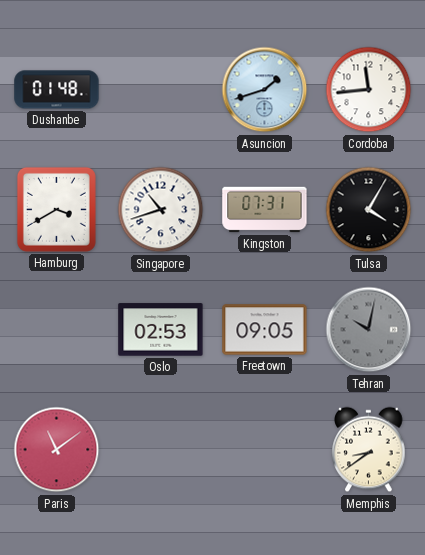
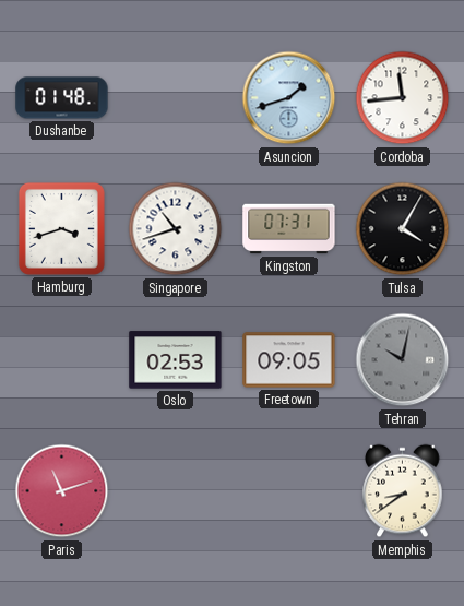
Hamburg: 3:40 -> 3:42
Paris: 11:09 -> 11:12
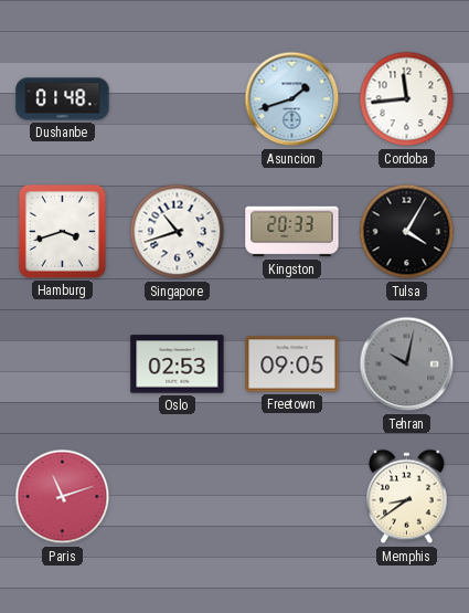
Kingston: 07:31 -> 20:33
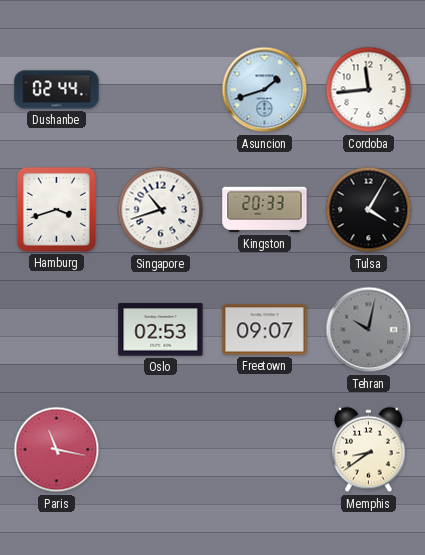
Dushanbe: 01:48 -> 02:44
Freetown: 09:05 -> 09:07
Paris: 11:12 -> 11:17
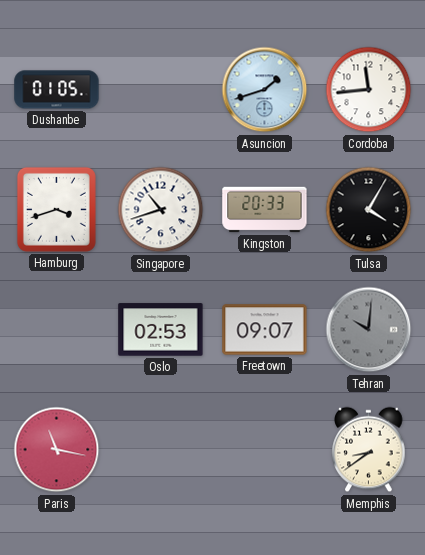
Dushanbe: 02:44 -> 01:05
Tehran: 10:02 -> 10:01
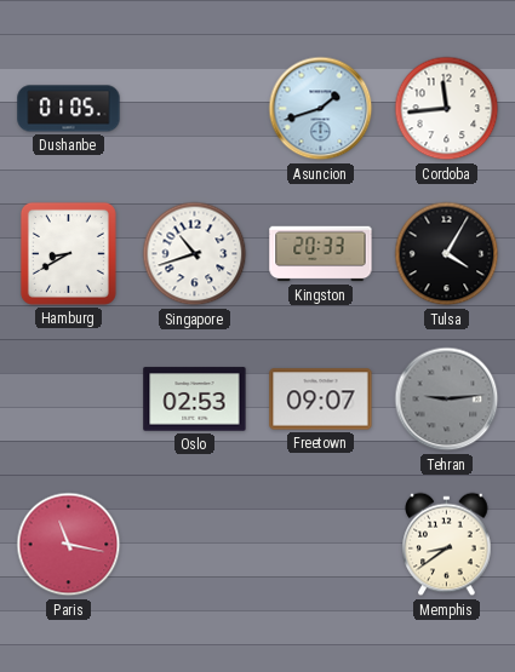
Hamburg: 3:42 -> 8:40
Tehran: 10:01 -> 9:14
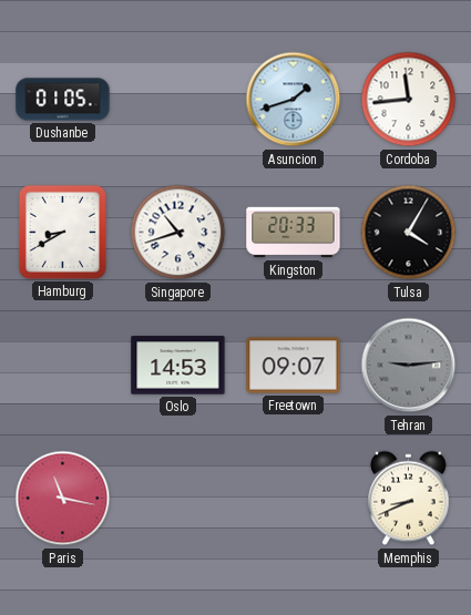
Oslo: 02:53 -> 14:53
Memphis: 8:39 -> 8:41
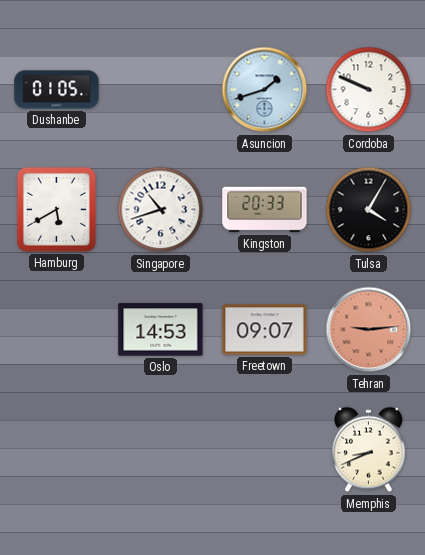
Cordoba: 11:44 -> 9:49
Hamburg: 8:40 -> 5:40
Tehran dial: grey -> salmon
Paris: 11:17 -> none
